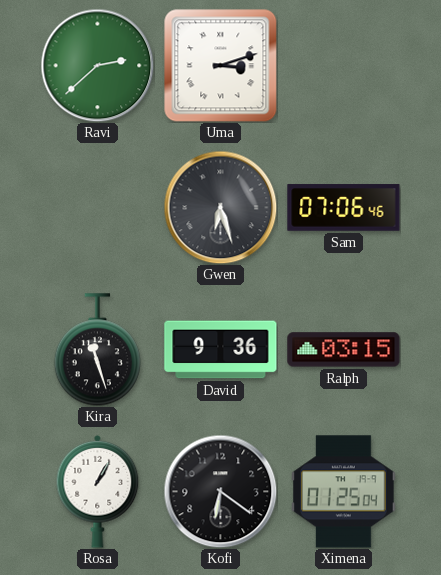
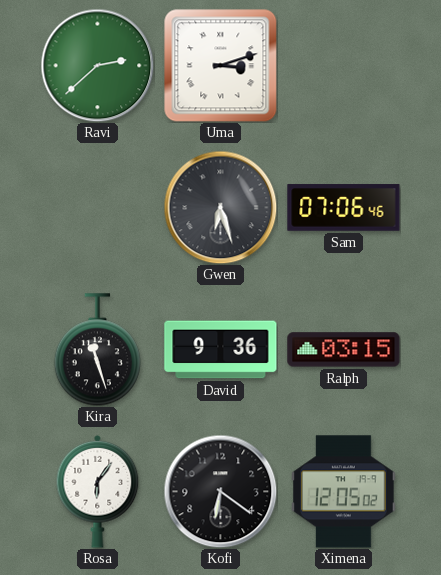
Rosa: 1:05 -> 6:06
Ximena: 01:25 -> 12:05
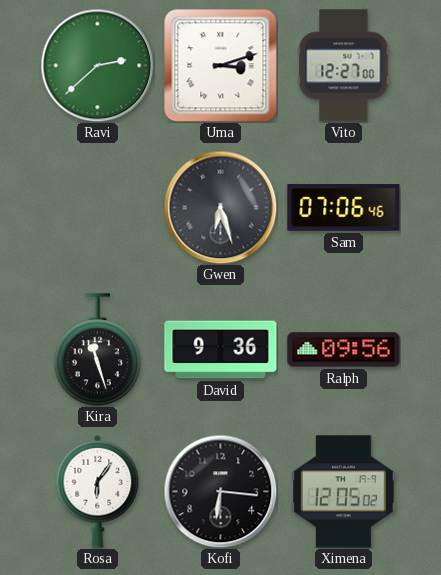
Vito: none -> 12:27
Ralph: 03:15 -> 09:56
Kofi: 6:21 -> 6:16
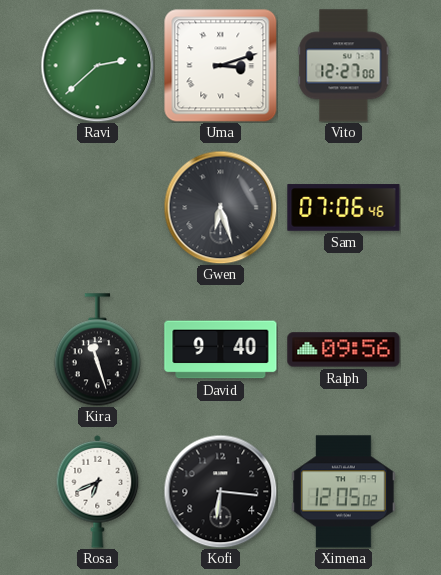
David: 9:36 -> 9:40
Rosa: 6:06 -> 6:41
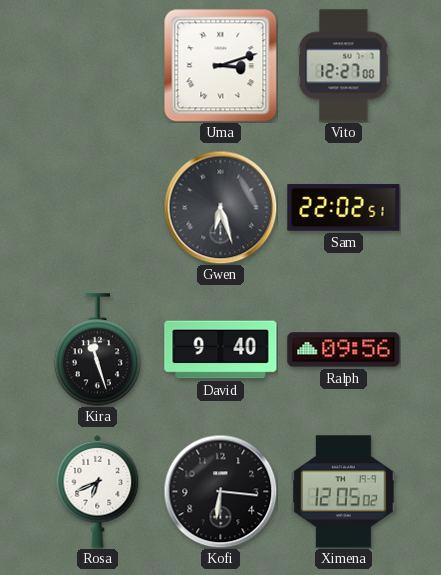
Ravi: 2:38 -> none
Sam: 07:06 -> 22:02
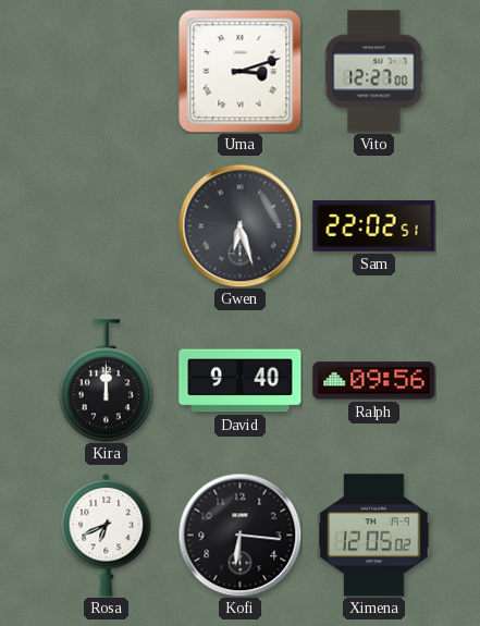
Kira: 11:27 -> 12:00
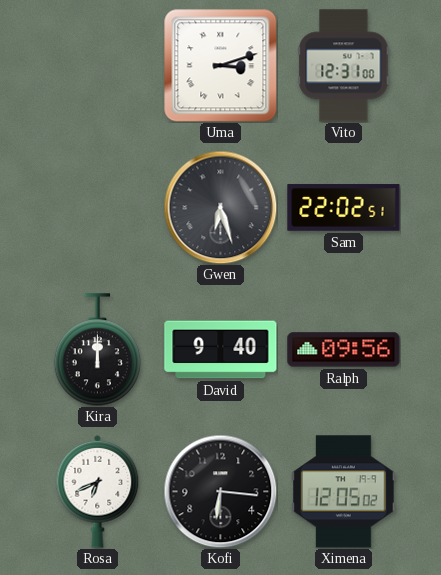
Vito: 12:27 -> 12:31
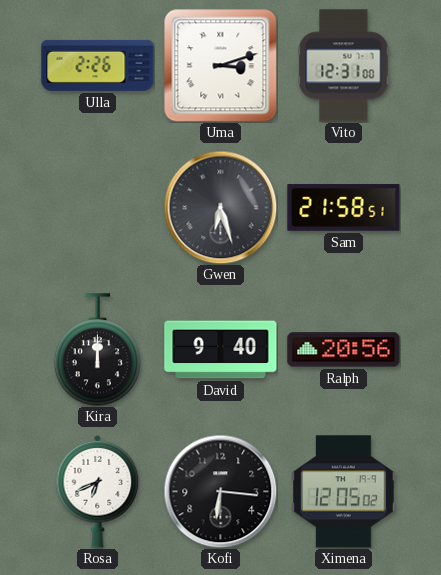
Ulla: none -> 2:26
Sam: 22:02 -> 21:58
Ralph: 09:56 -> 20:56
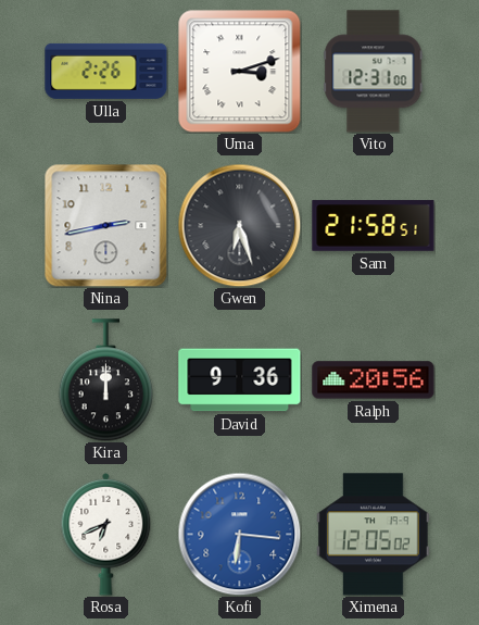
Nina: none -> 2:43
David: 9:40 -> 9:36
Kofi dial: black -> blue
